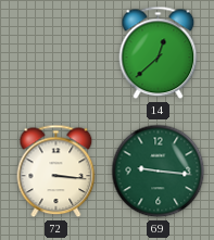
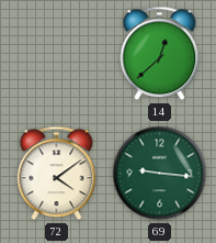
72: 3:16 -> 4:09
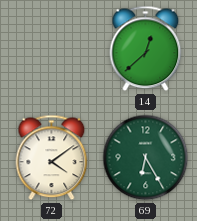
69: 9:16 -> 6:25
